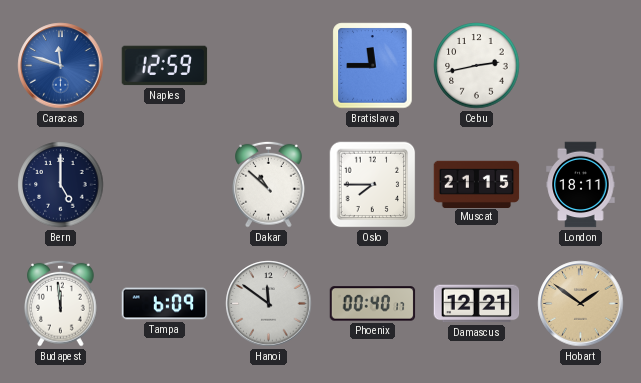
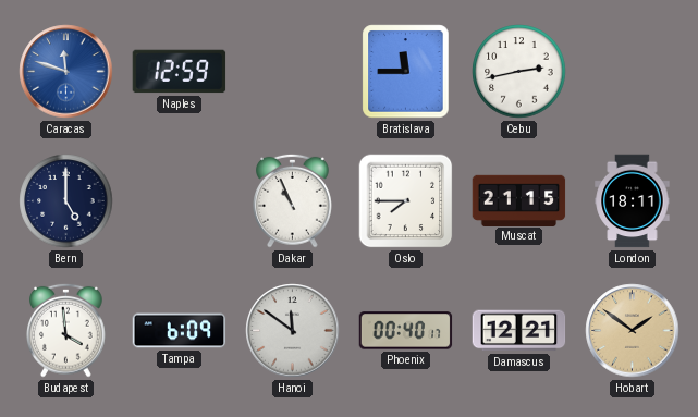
Dakar: 10:52 -> 10:56
Budapest: 11:59 -> 3:59
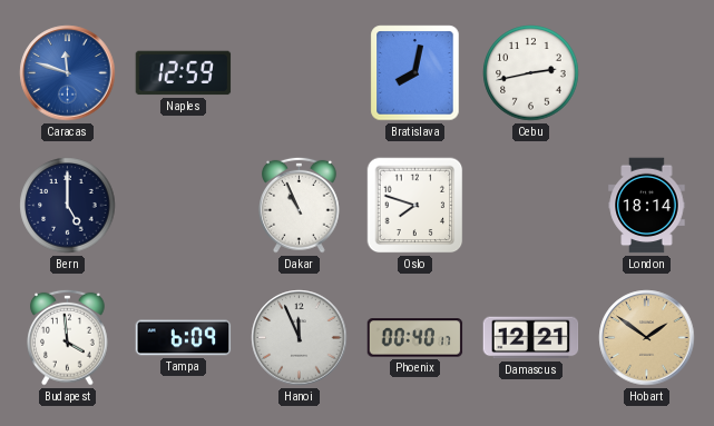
Bratislava: 11:45 -> 8:02
Oslo: 7:45 -> 7:48
Muscat: 21:15 -> none
London: 18:11 -> 18:14
Hanoi: 11:51 -> 11:56
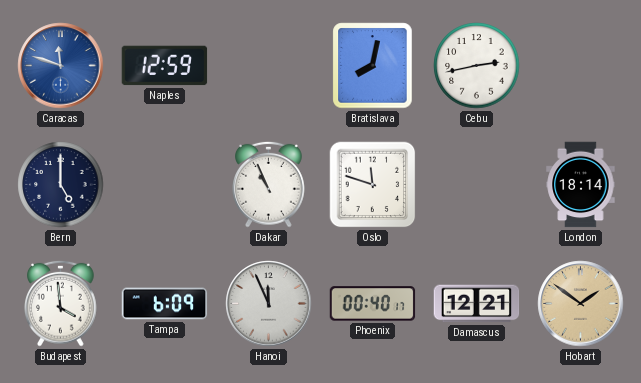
Oslo: 7:48 -> 11:48
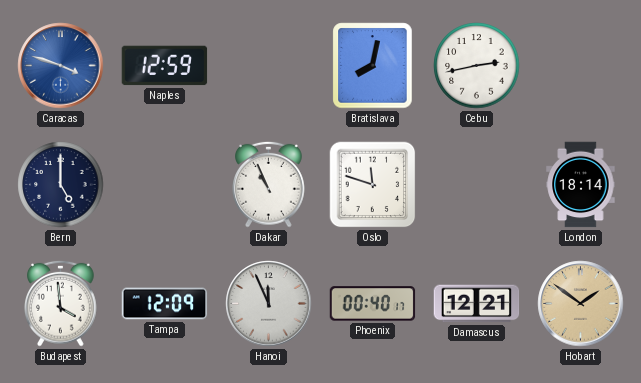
Caracas: 11:48 -> 3:48
Tampa: 6:09 -> 12:09
